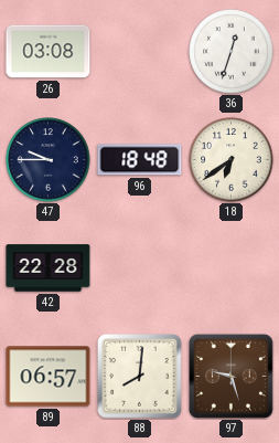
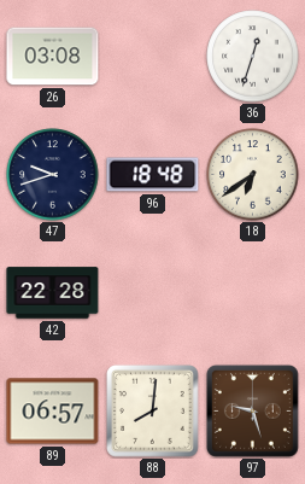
47: 9:45 -> 9:42
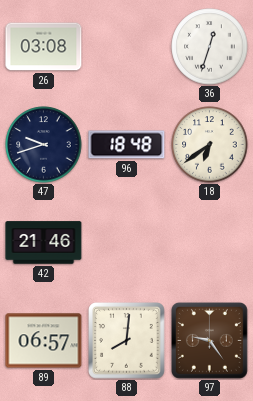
42: 22:28 -> 21:46
97: 9:27 -> 9:24
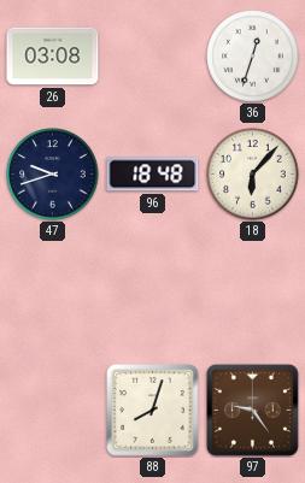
18: 6:39 -> 6:07
42: 21:46 -> none
89: 06:57 -> none
88: 8:01 -> 8:03
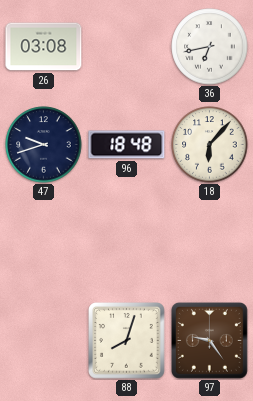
36: 12:33 -> 6:43
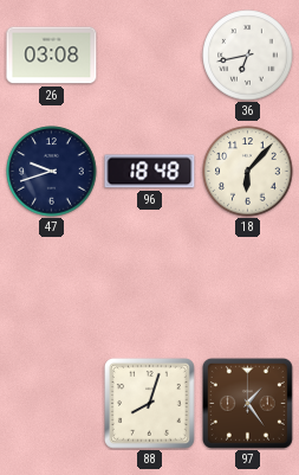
97: 9:24 -> 1:24
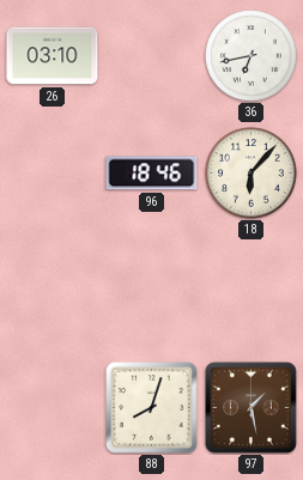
26: 03:08 -> 03:10
47: 9:42 -> none
96: 18:48 -> 18:46
97: 1:24 -> 1:28
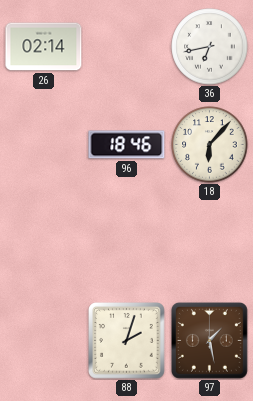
26: 03:10 -> 02:14
88: 8:03 -> 2:03
